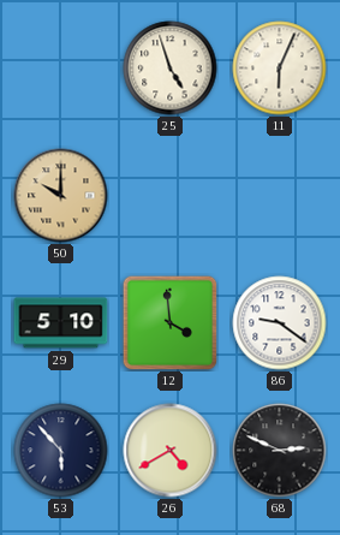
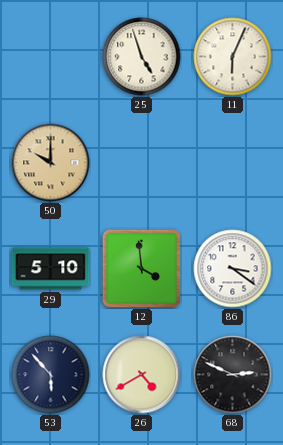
86: 9:21 -> 3:21
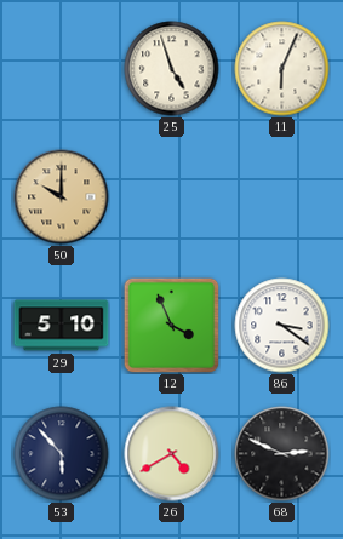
12: 3:59 -> 3:56
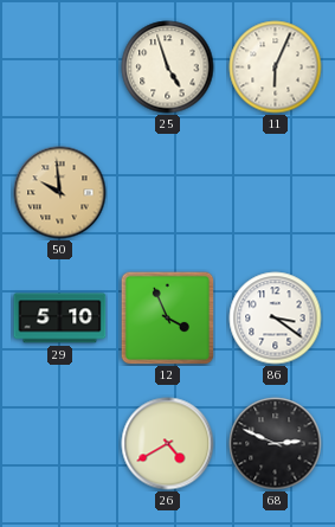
50: 10:00 -> 9:59
53: 5:53 -> none
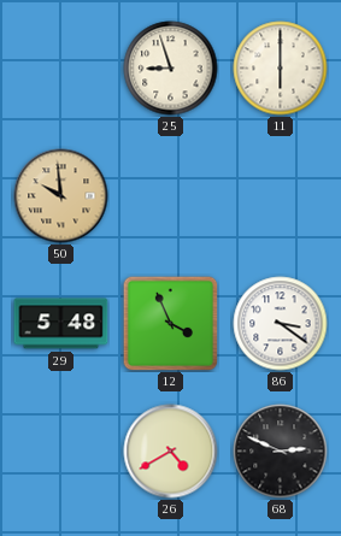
25: 4:57 -> 8:57
11: 6:04 -> 6:00
29: 5:10 -> 5:48
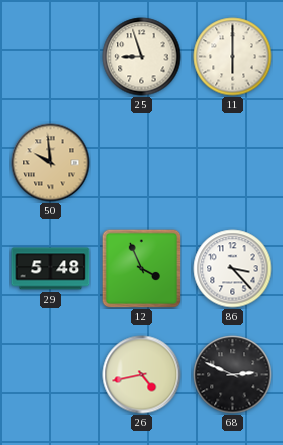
86: 3:21 -> 3:23
26: 4:40 -> 4:43
